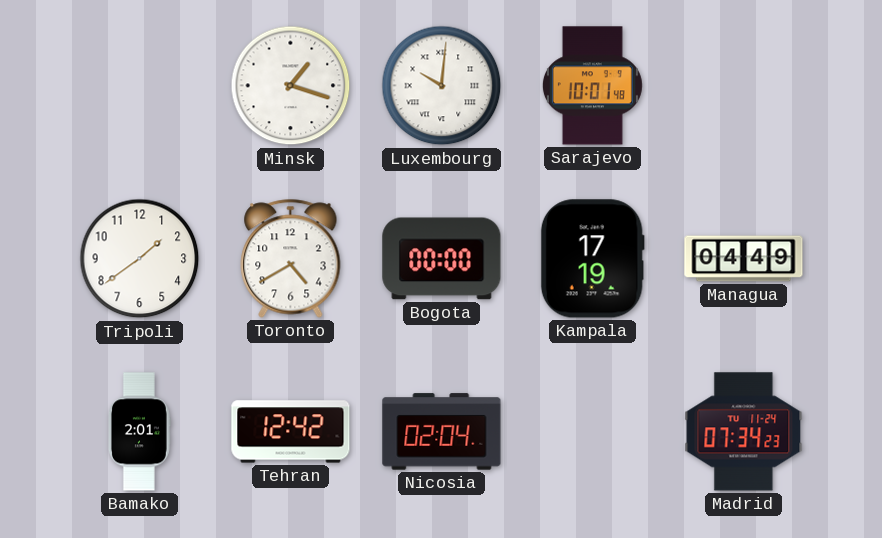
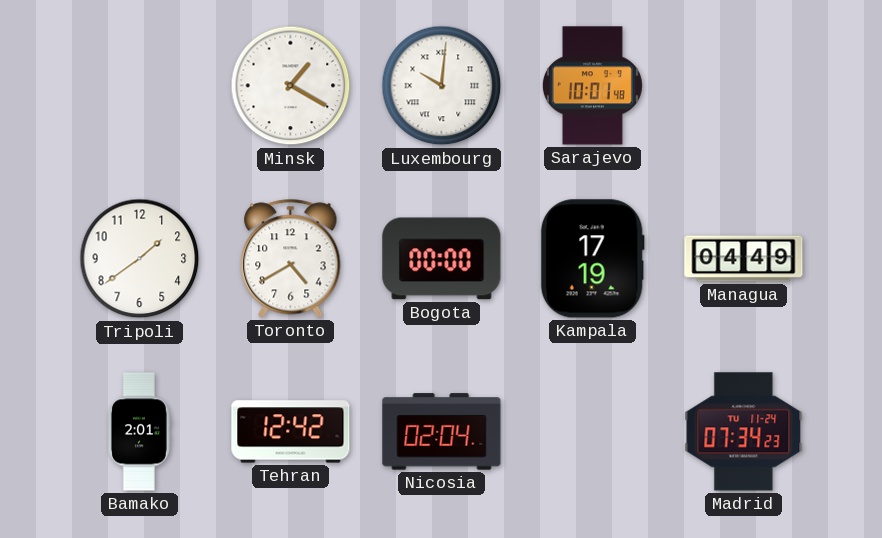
Minsk: 1:18 -> 1:20
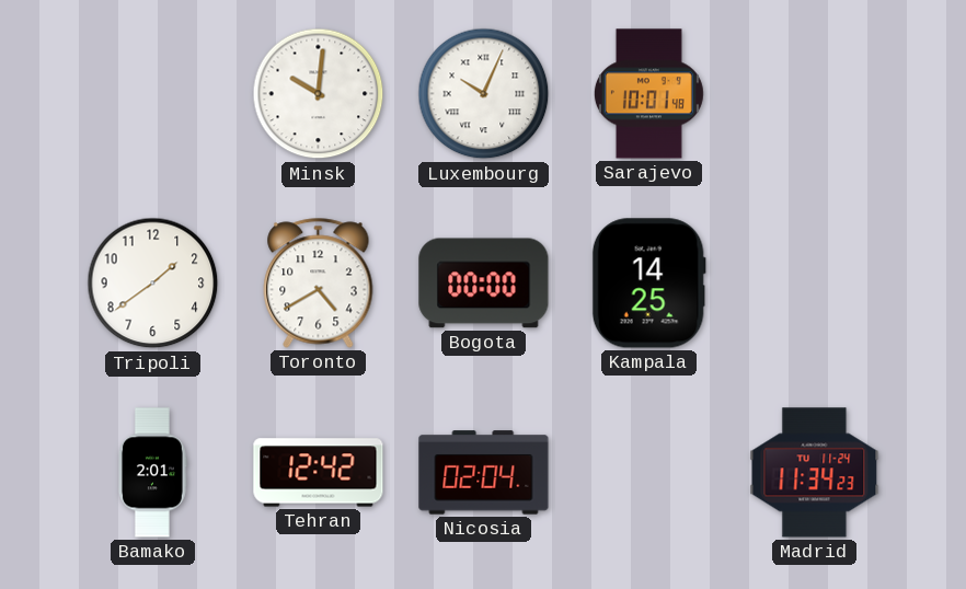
Minsk: 1:20 -> 10:01
Luxembourg: 10:01 -> 10:04
Kampala: 17:19 -> 14:25
Managua: 04:49 -> none
Madrid: 07:34 -> 11:34
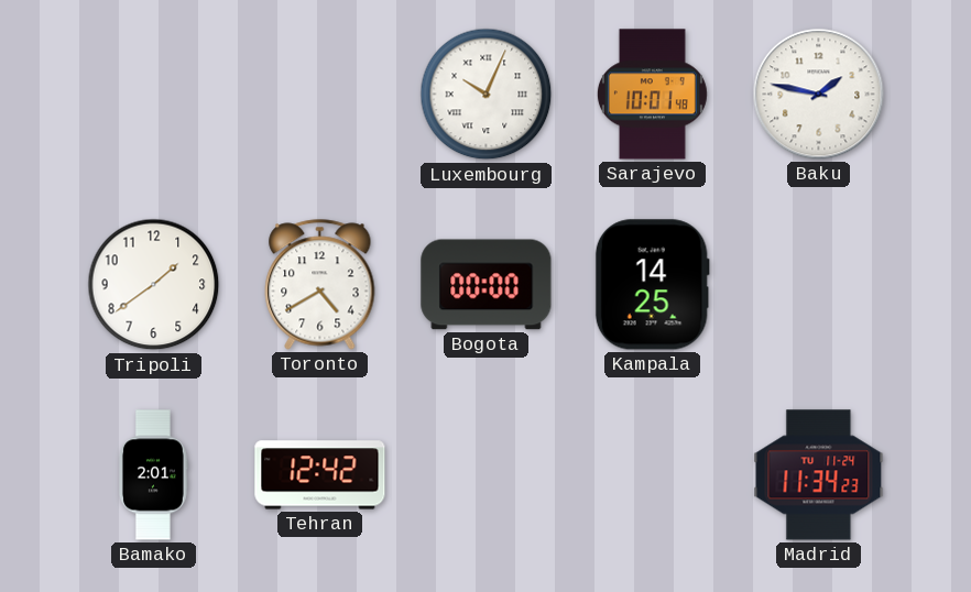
Minsk: 10:01 -> none
Baku: none -> 1:47
Nicosia: 02:04 -> none
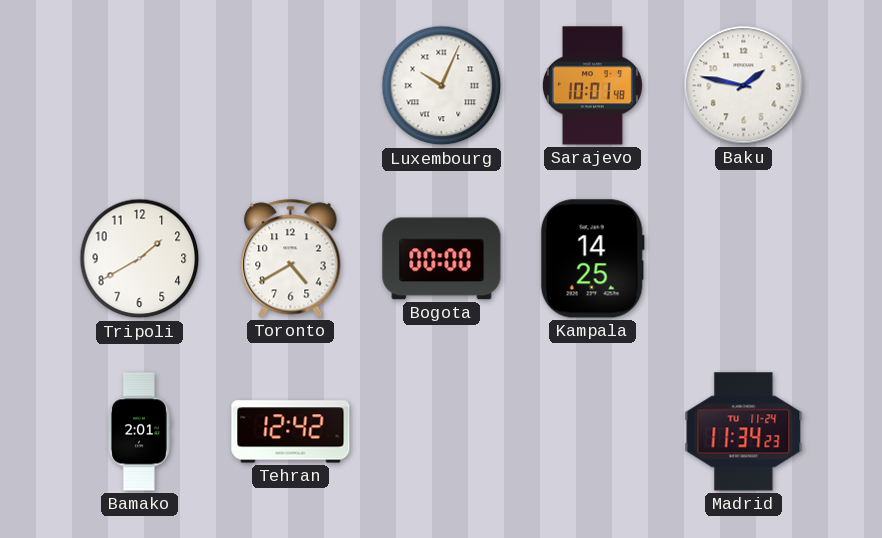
Tripoli: 1:39 -> 1:40
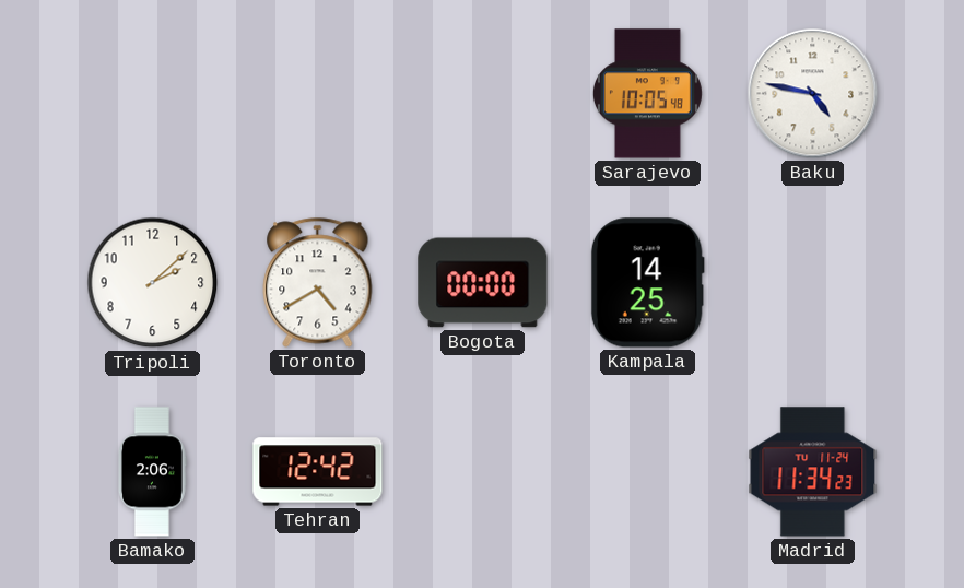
Luxembourg: 10:04 -> none
Sarajevo: 10:01 -> 10:05
Baku: 1:47 -> 4:47
Tripoli: 1:40 -> 2:08
Bamako: 2:01 -> 2:06
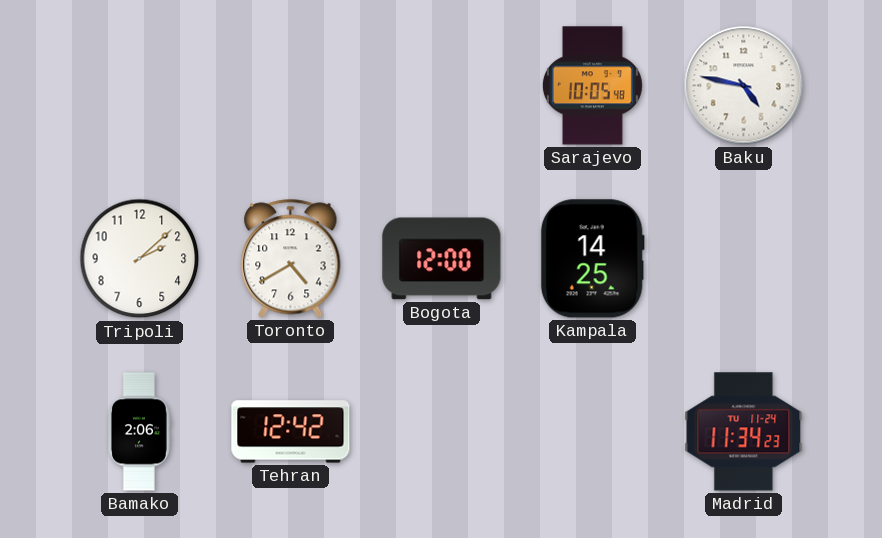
Bogota: 00:00 -> 12:00
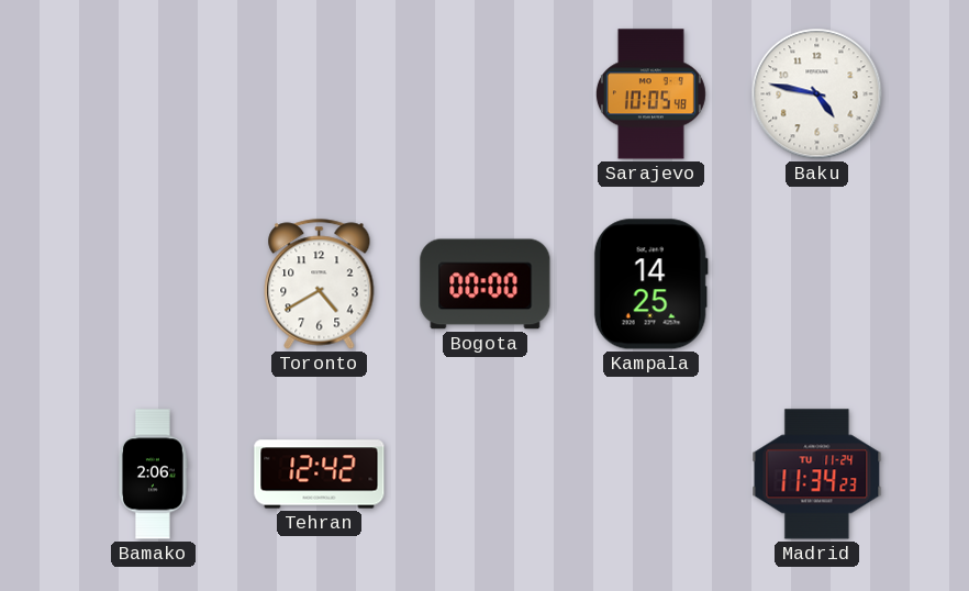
Tripoli: 2:08 -> none
Bogota: 12:00 -> 00:00
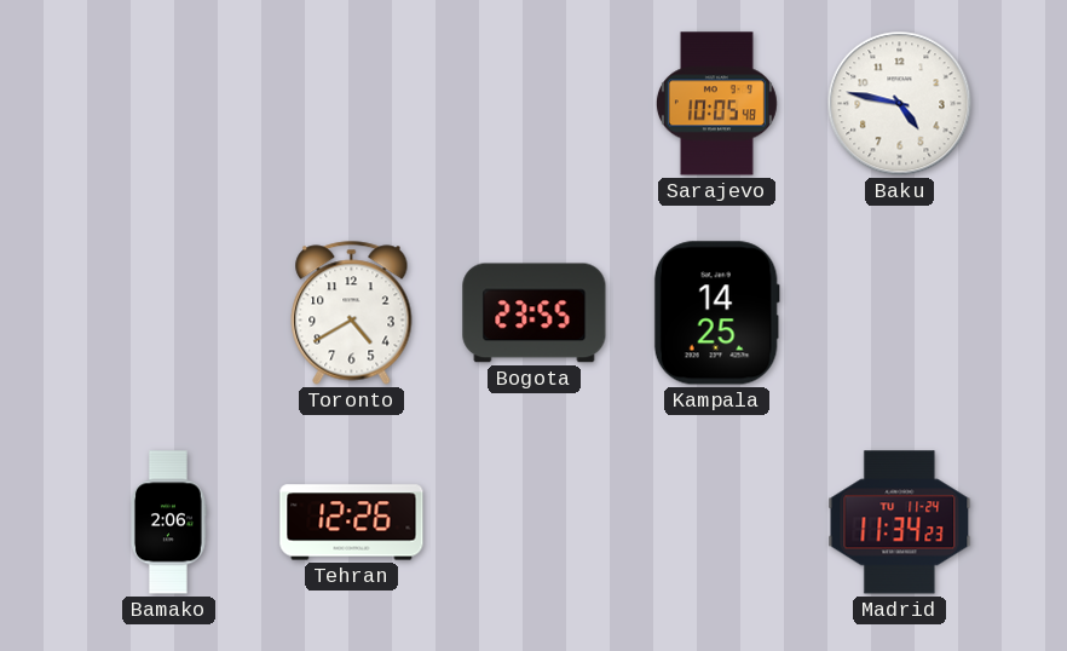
Bogota: 00:00 -> 23:55
Tehran: 12:42 -> 12:26
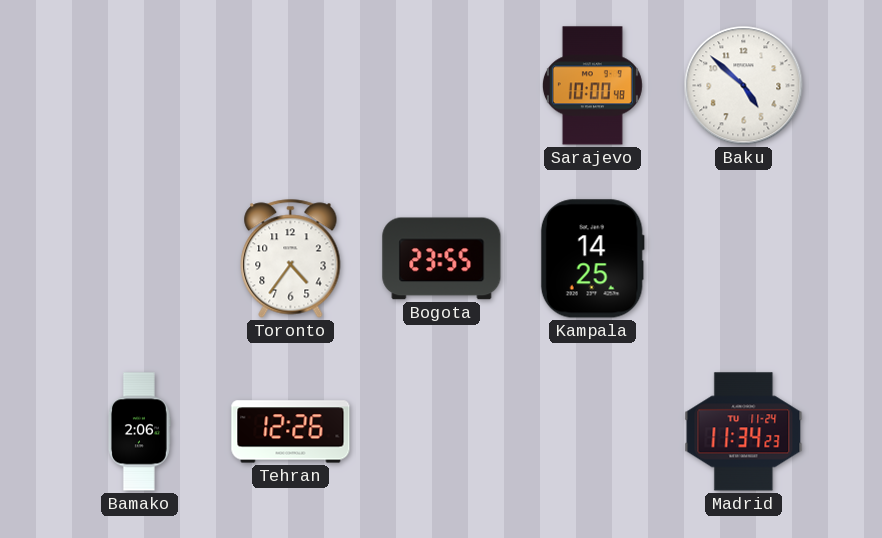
Sarajevo: 10:05 -> 10:00
Baku: 4:47 -> 4:52
Toronto: 4:40 -> 4:36
